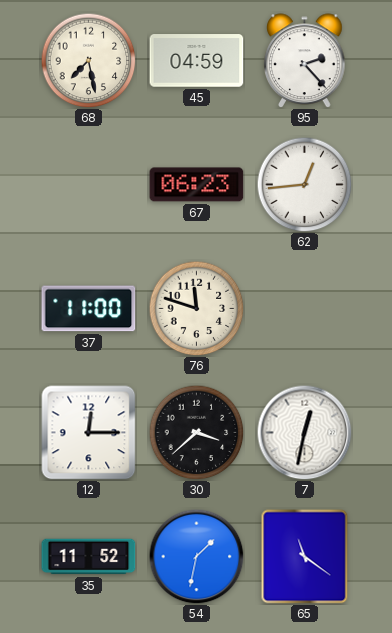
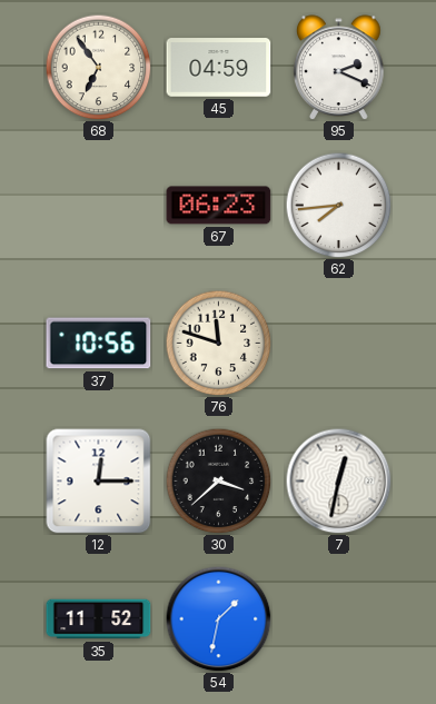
68: 7:28 -> 6:54
95: 2:23 -> 2:19
62: 12:44 -> 7:44
37: 11:00 -> 10:56
65: 11:21 -> none
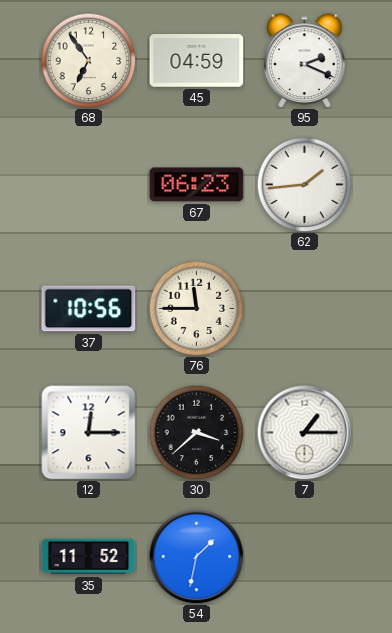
62: 7:44 -> 1:44
76: 11:48 -> 11:45
7: 12:32 -> 1:15
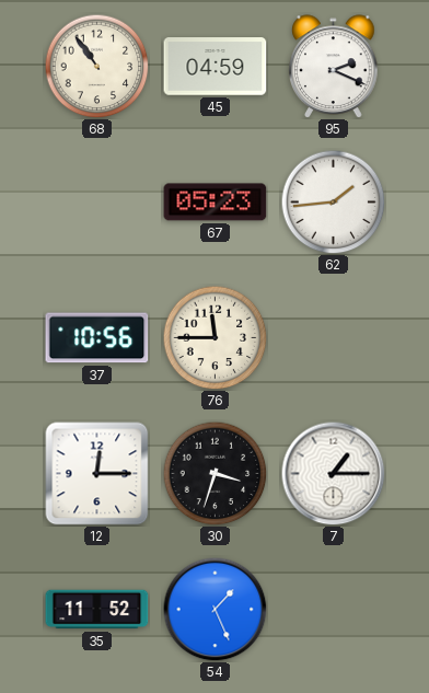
68: 6:54 -> 10:54
67: 06:23 -> 05:23
30: 3:38 -> 3:33
54: 1:32 -> 1:26
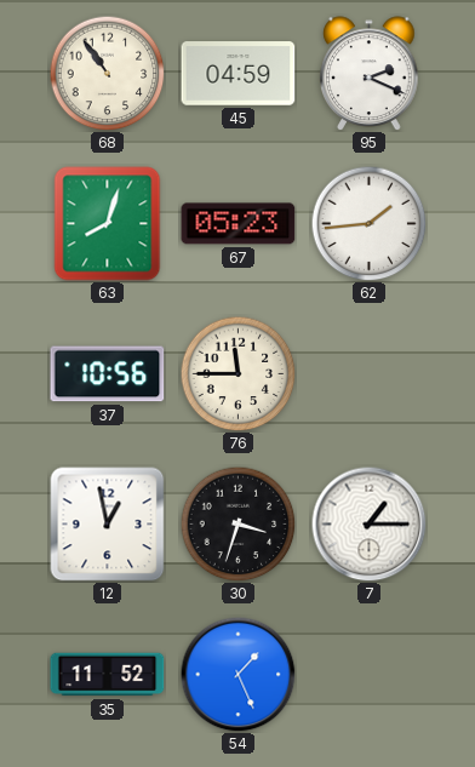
63: none -> 8:03
12: 12:15 -> 12:58
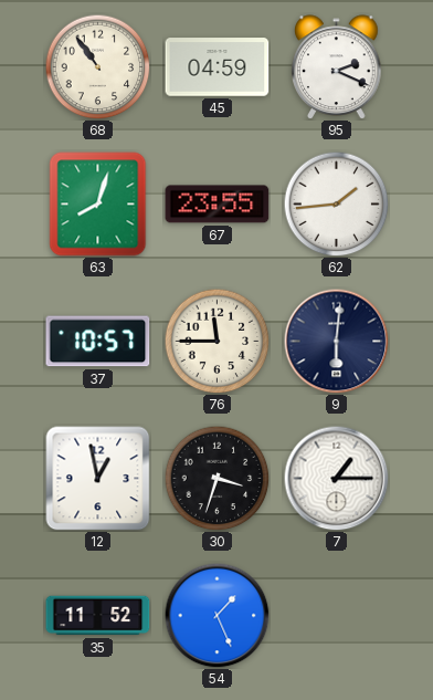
67: 05:23 -> 23:55
37: 10:56 -> 10:57
9: none -> 6:01
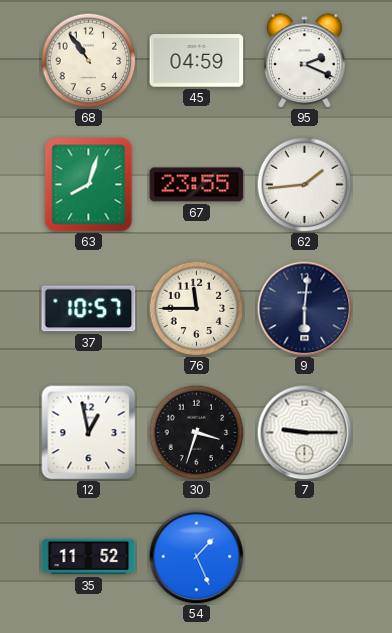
7: 1:15 -> 9:15
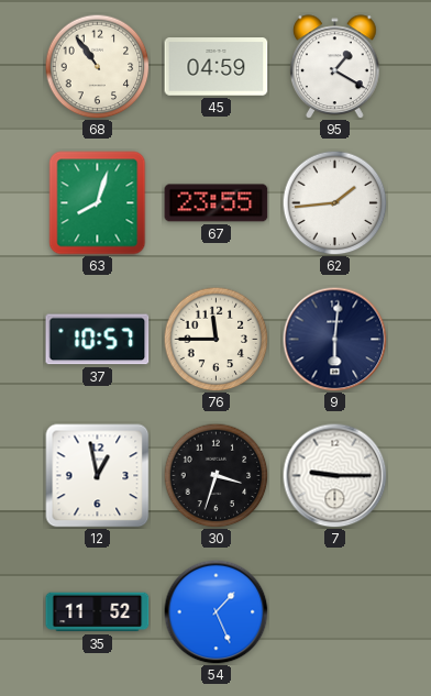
95: 2:19 -> 1:20
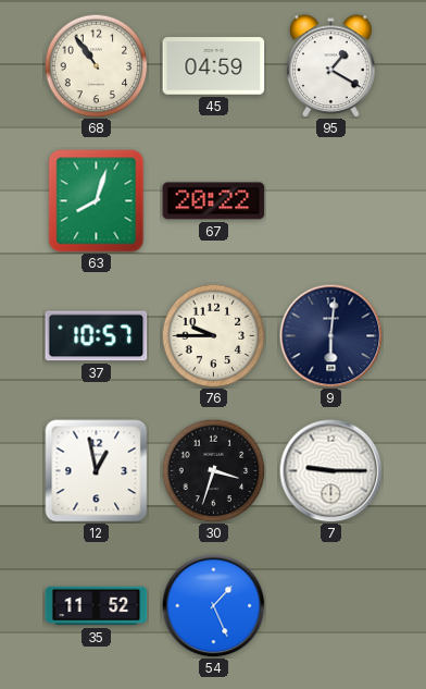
67: 23:55 -> 20:22
62: 1:44 -> none
76: 11:45 -> 9:45
